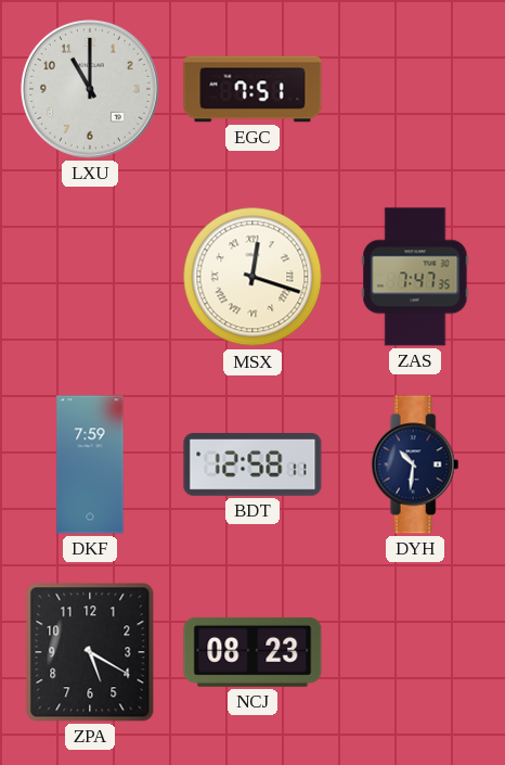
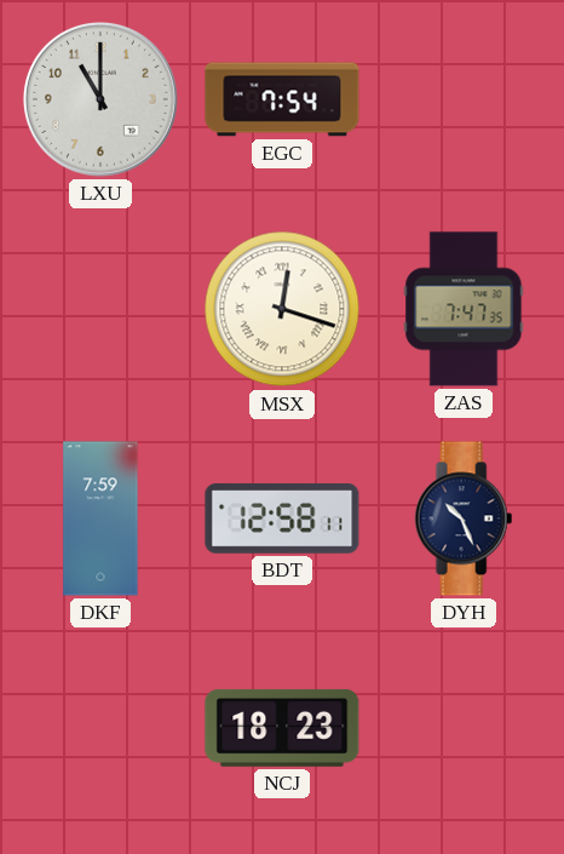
EGC: 7:51 -> 7:54
DYH: 10:31 -> 10:26
ZPA: 5:20 -> none
NCJ: 08:23 -> 18:23
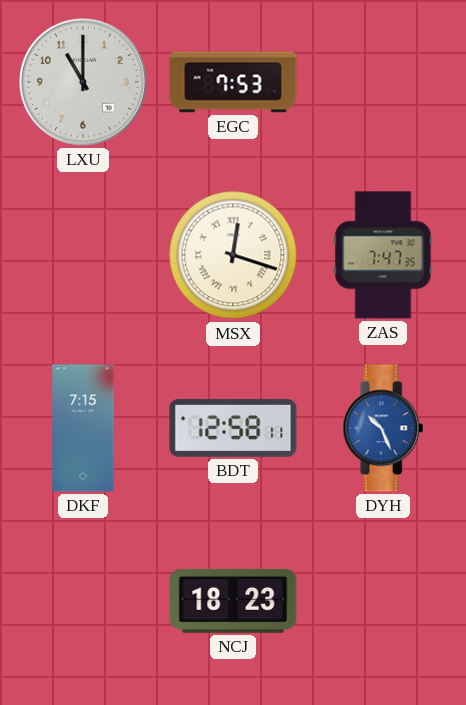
EGC: 7:54 -> 7:53
DKF: 7:59 -> 7:15
DYH dial: navy -> blue
